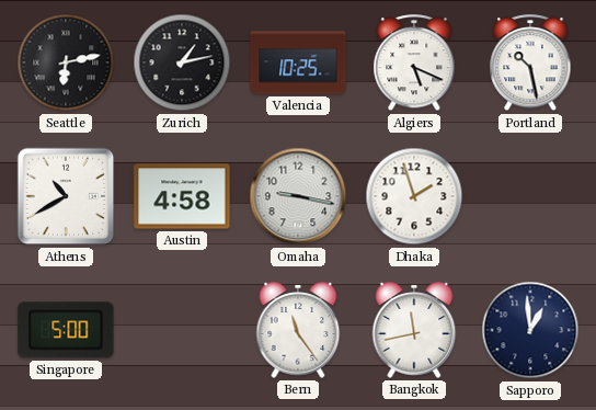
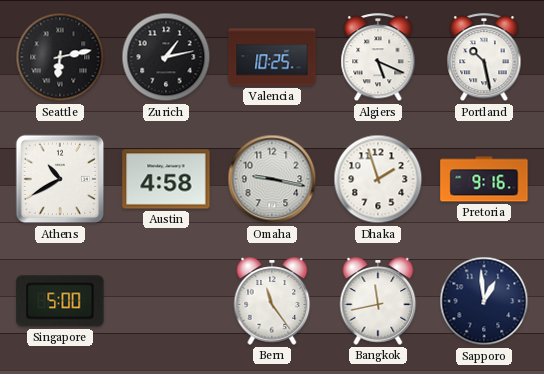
Pretoria: none -> 9:16
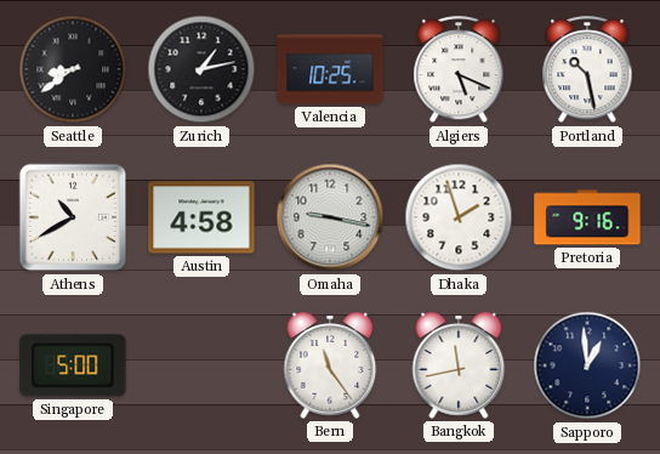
Seattle: 6:13 -> 8:39
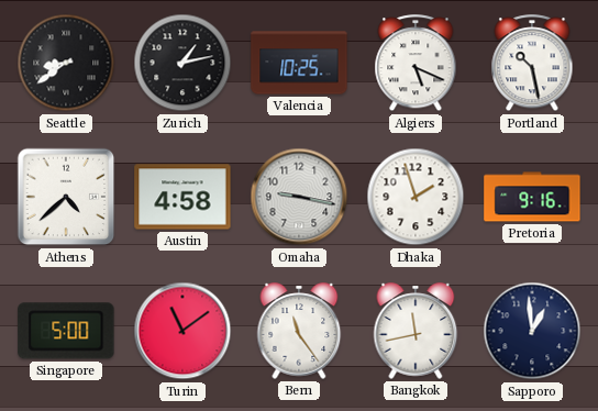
Athens: 10:40 -> 4:38
Turin: none -> 11:09
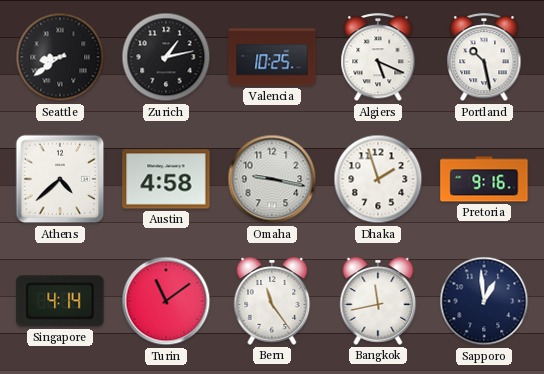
Singapore: 5:00 -> 4:14
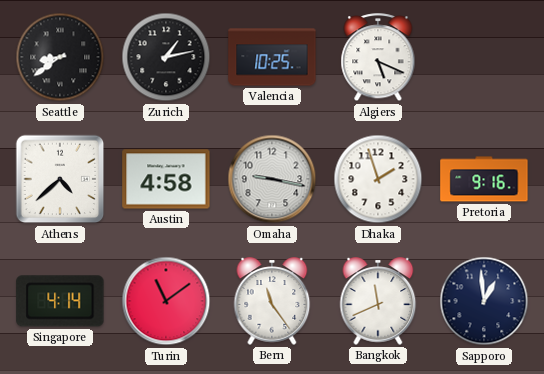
Portland: 10:28 -> none
Bangkok: 11:43 -> 11:41
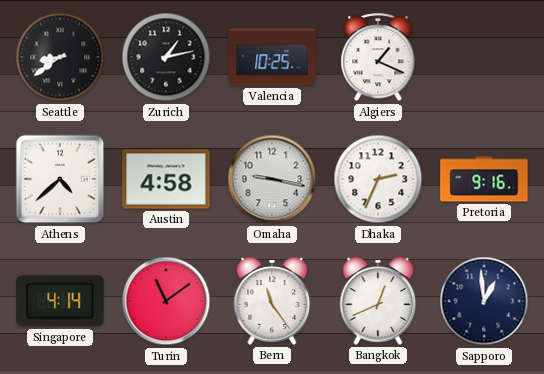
Algiers: 5:19 -> 1:19
Dhaka: 1:57 -> 2:34
Bangkok: 11:41 -> 12:41
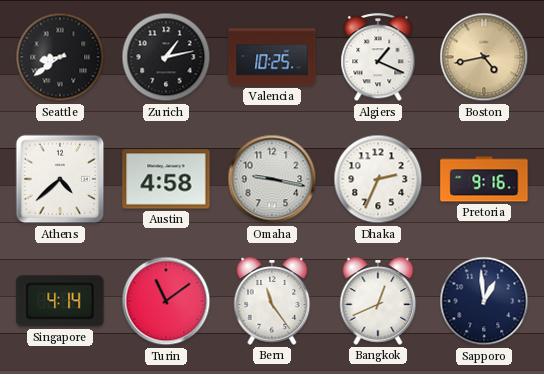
Boston: none -> 4:43
